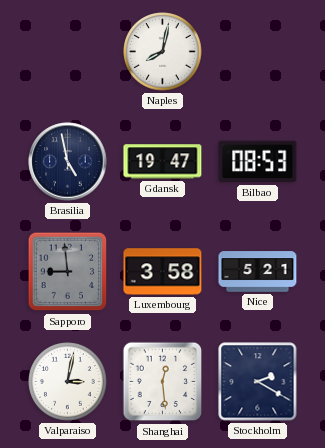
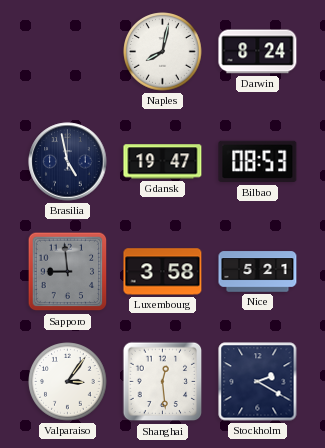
Darwin: none -> 8:24
Valparaiso: 3:02 -> 3:06
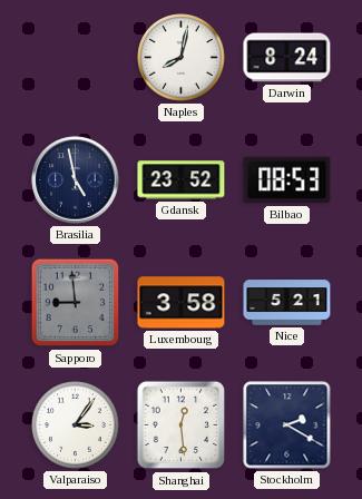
Gdansk: 19:47 -> 23:52
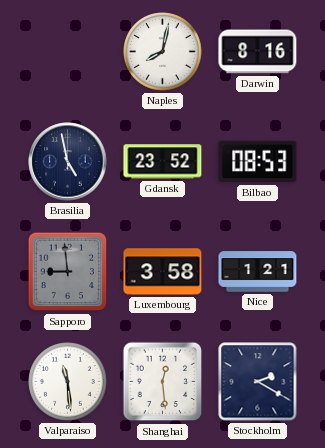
Darwin: 8:24 -> 8:16
Nice: 5:21 -> 1:21
Valparaiso: 3:06 -> 11:29
